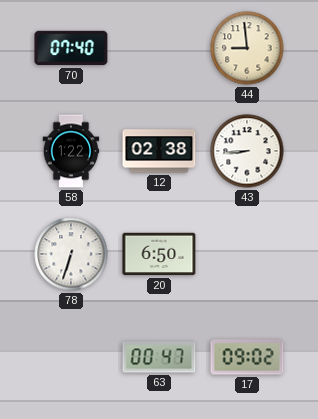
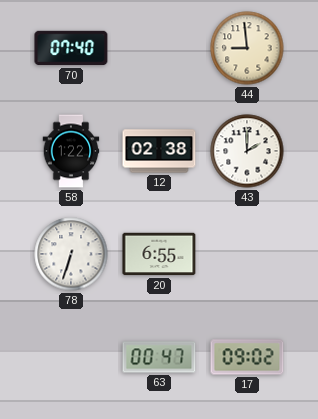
43: 8:44 -> 2:00
20: 6:50 -> 6:55
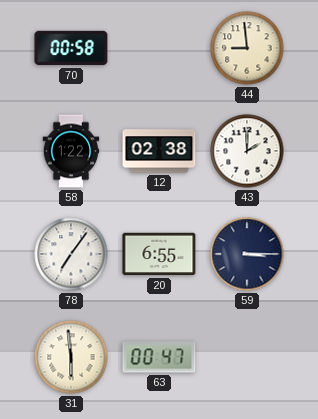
70: 07:40 -> 00:58
78: 6:33 -> 7:06
59: none -> 3:15
31: none -> 5:59
17: 09:02 -> none
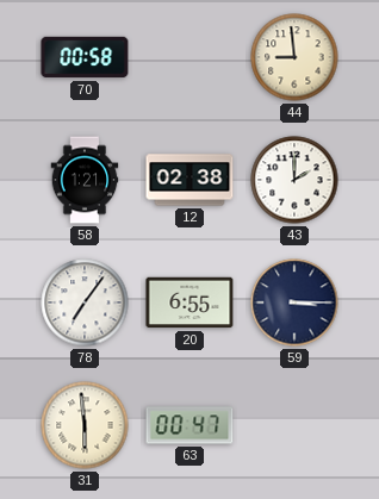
58: 1:22 -> 1:21
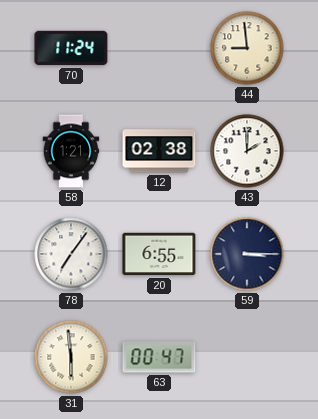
70: 00:58 -> 11:24
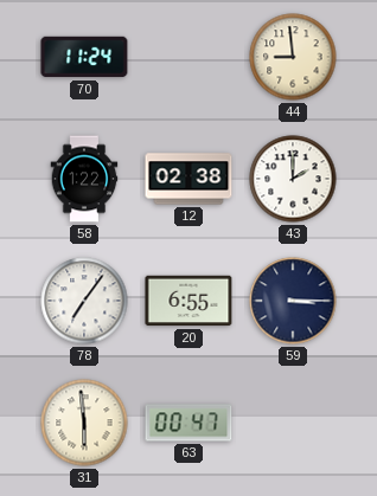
58: 1:21 -> 1:22
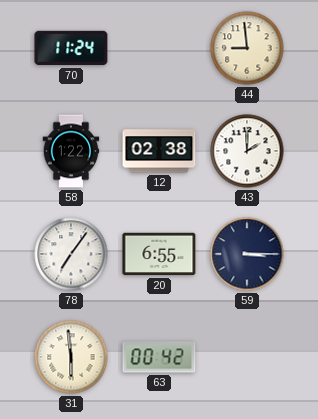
63: 00:47 -> 00:42
